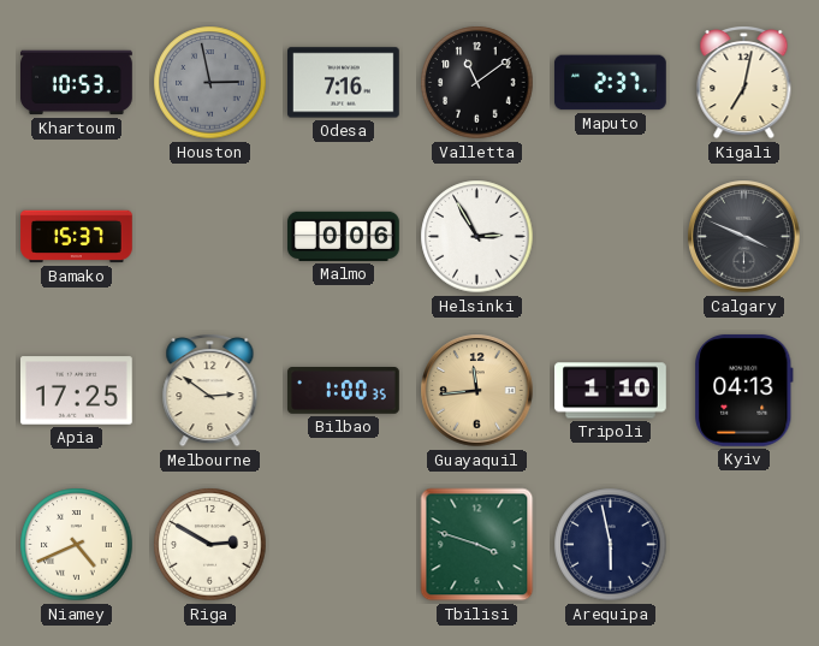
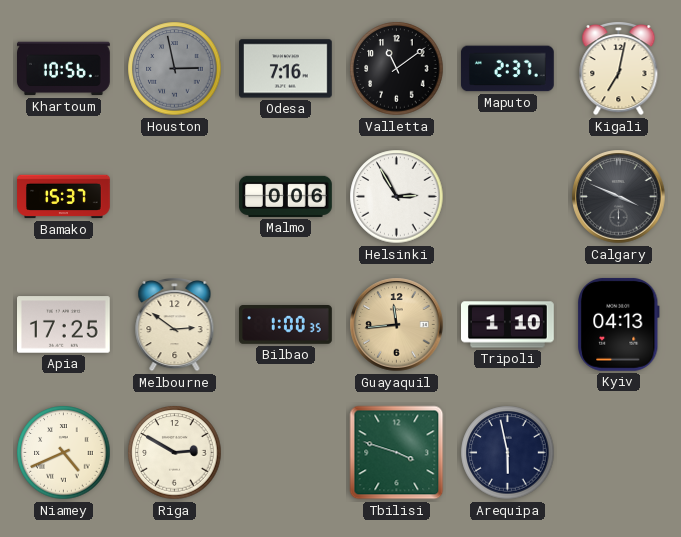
Khartoum: 10:53 -> 10:56
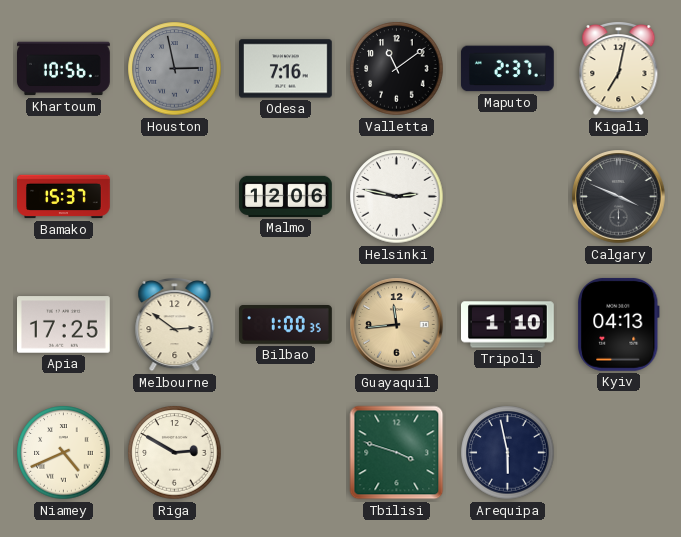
Malmo: 0:06 -> 12:06
Helsinki: 2:55 -> 2:47
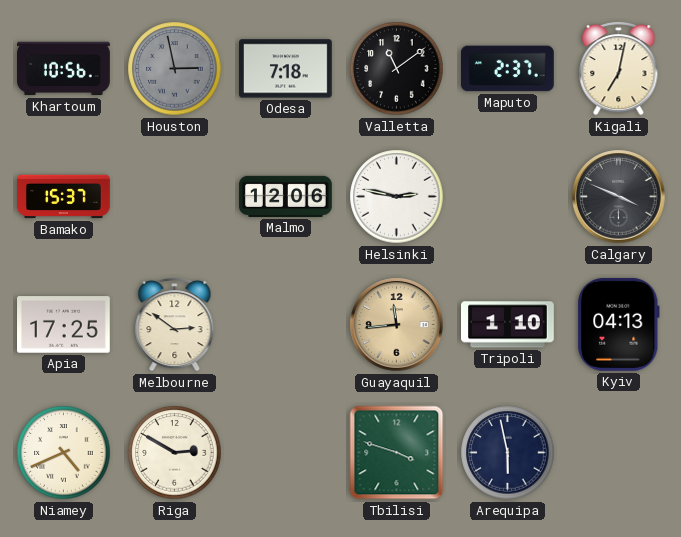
Odesa: 7:16 -> 7:18
Bilbao: 1:00 -> none
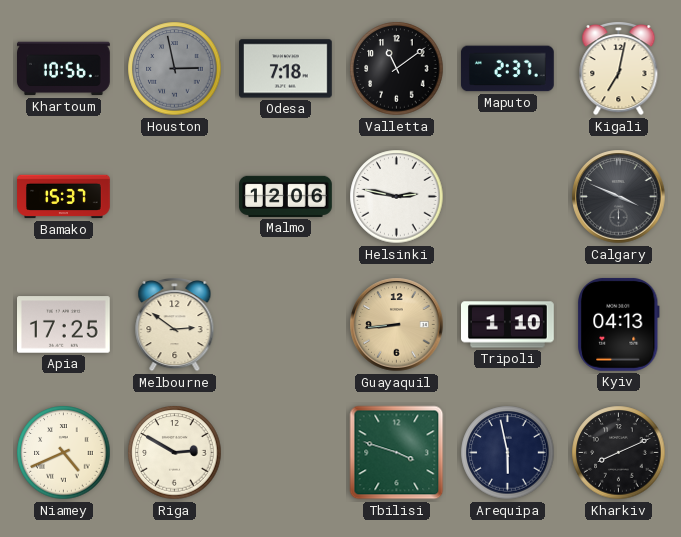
Guayaquil: 11:44 -> 8:44
Kharkiv: none -> 8:11
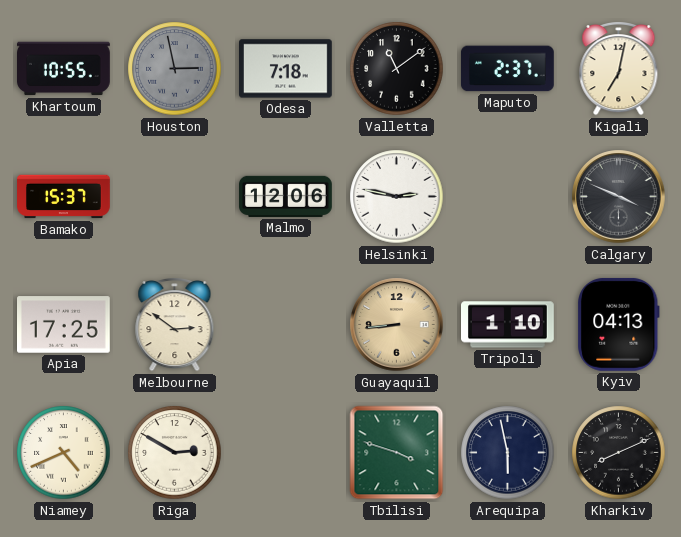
Khartoum: 10:56 -> 10:55
